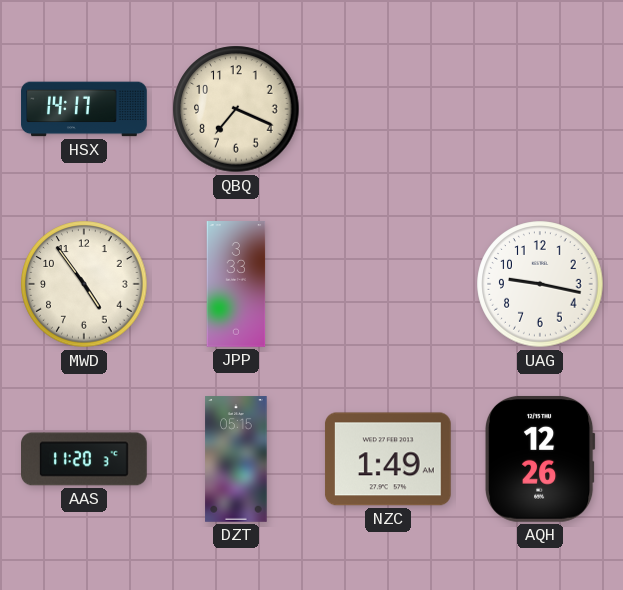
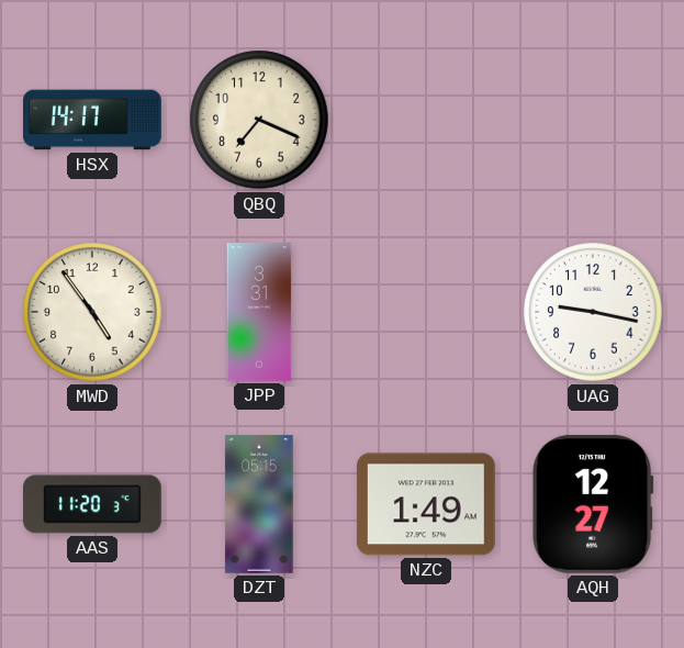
JPP: 3:33 -> 3:31
AQH: 12:26 -> 12:27
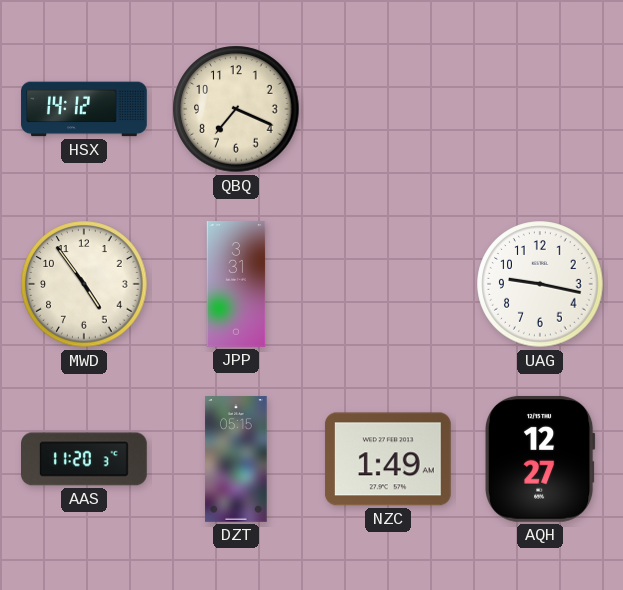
HSX: 14:17 -> 14:12
